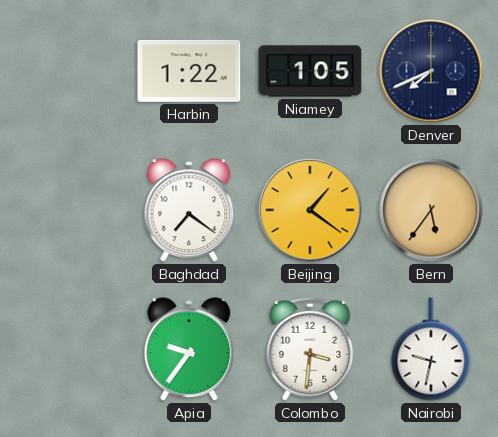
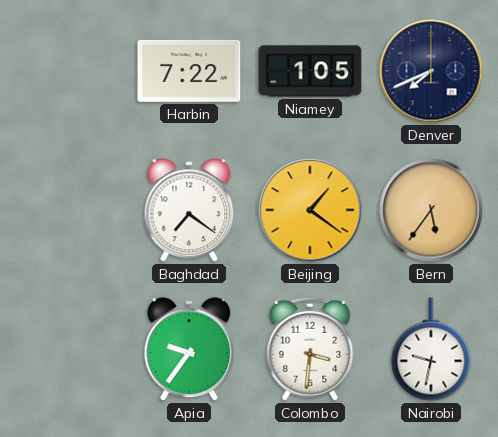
Harbin: 1:22 -> 7:22
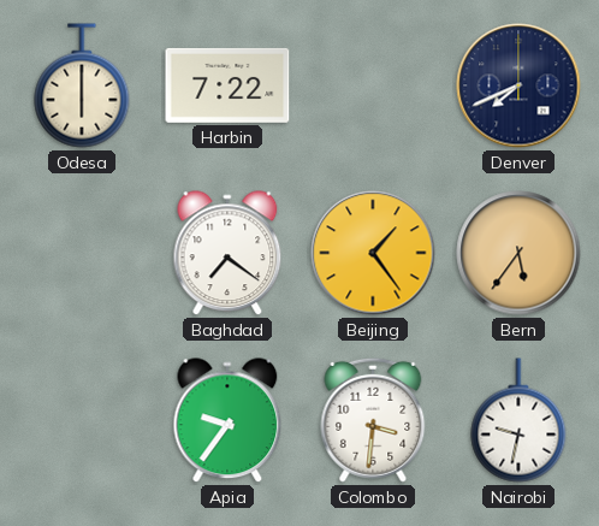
Odesa: none -> 6:00
Niamey: 1:05 -> none
Beijing: 1:21 -> 1:24
